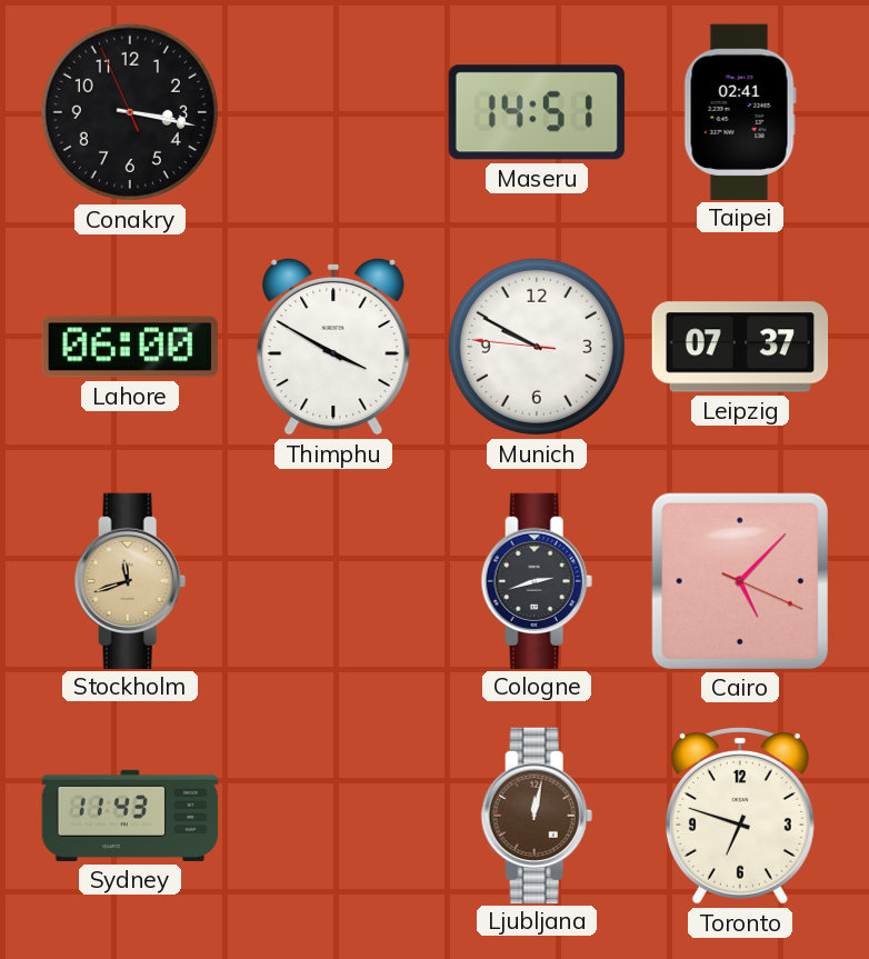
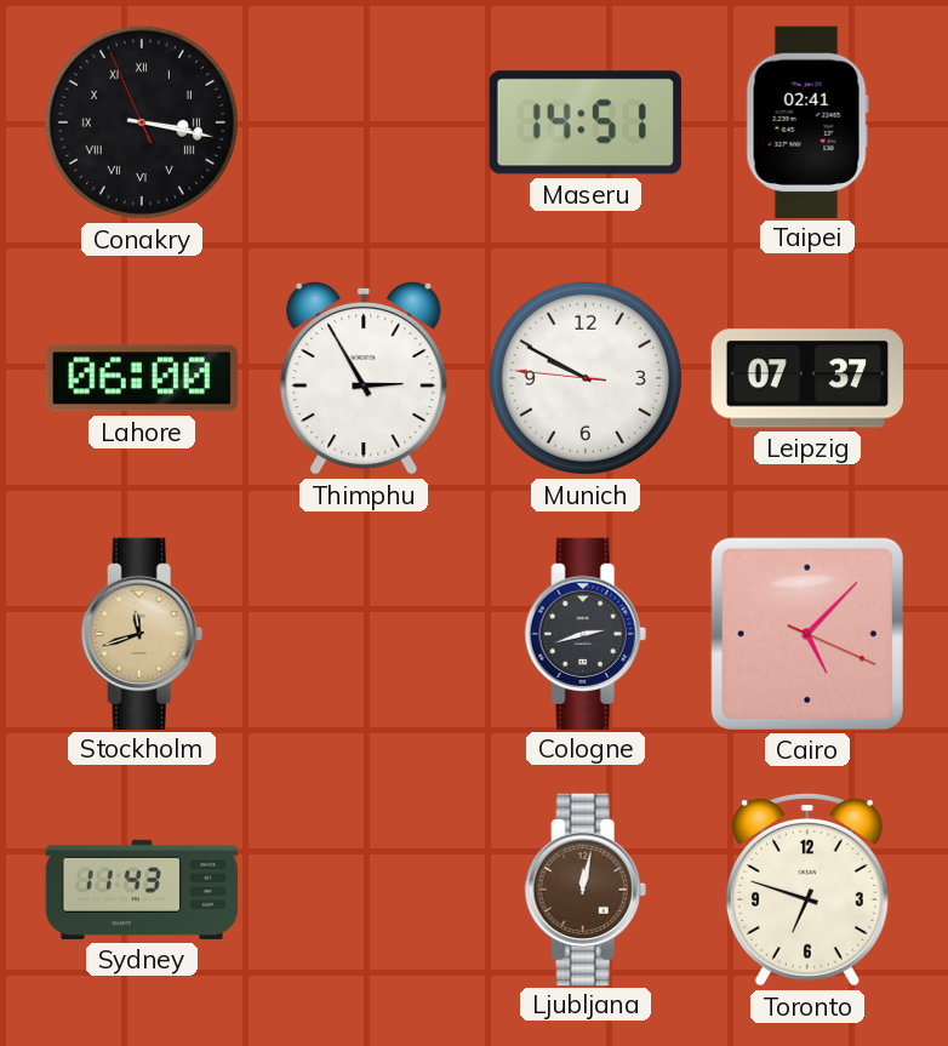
Conakry numerals: Arabic -> Roman
Thimphu: 3:50 -> 2:55
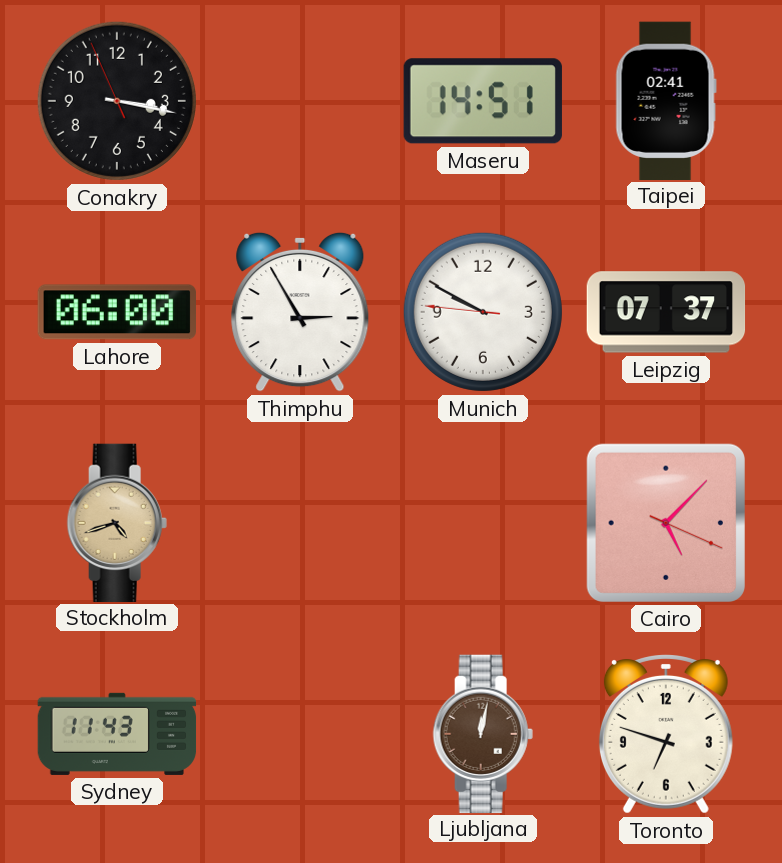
Conakry numerals: Roman -> Arabic
Stockholm: 11:42 -> 4:42
Cologne: 2:42 -> none
